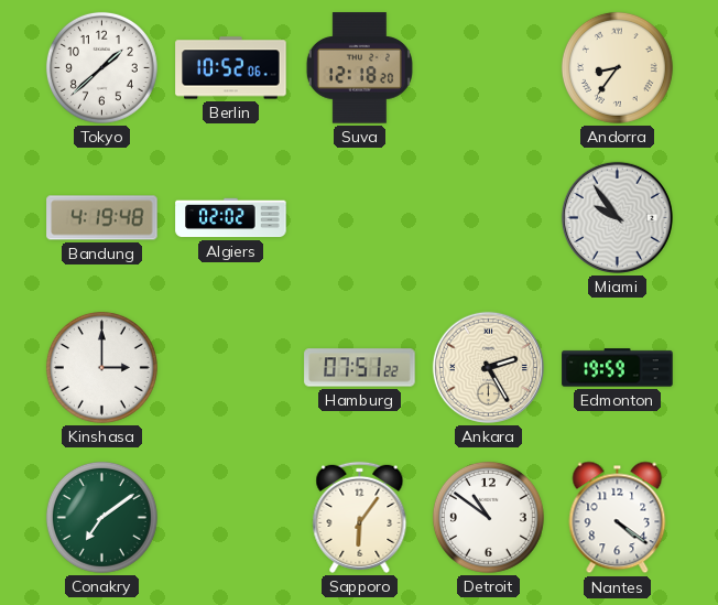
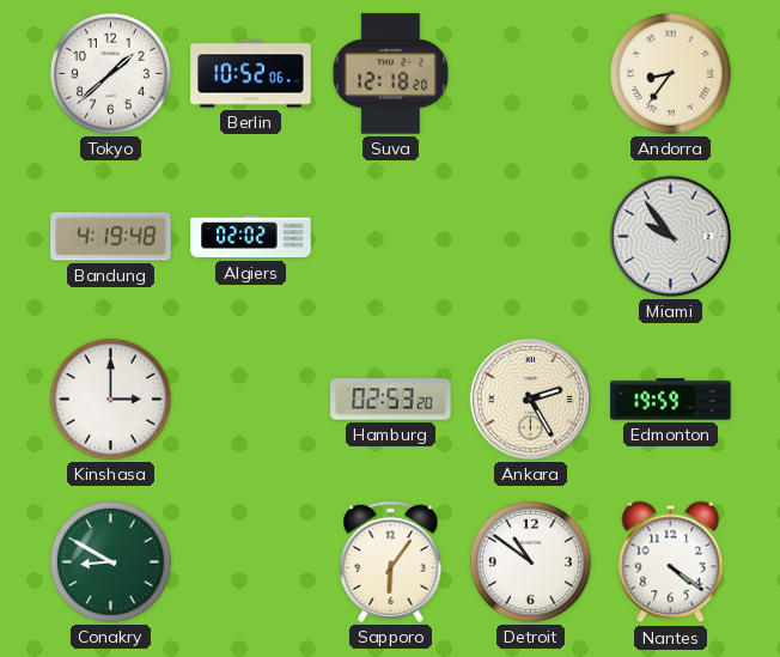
Hamburg: 07:51 -> 02:53
Conakry: 7:09 -> 8:50
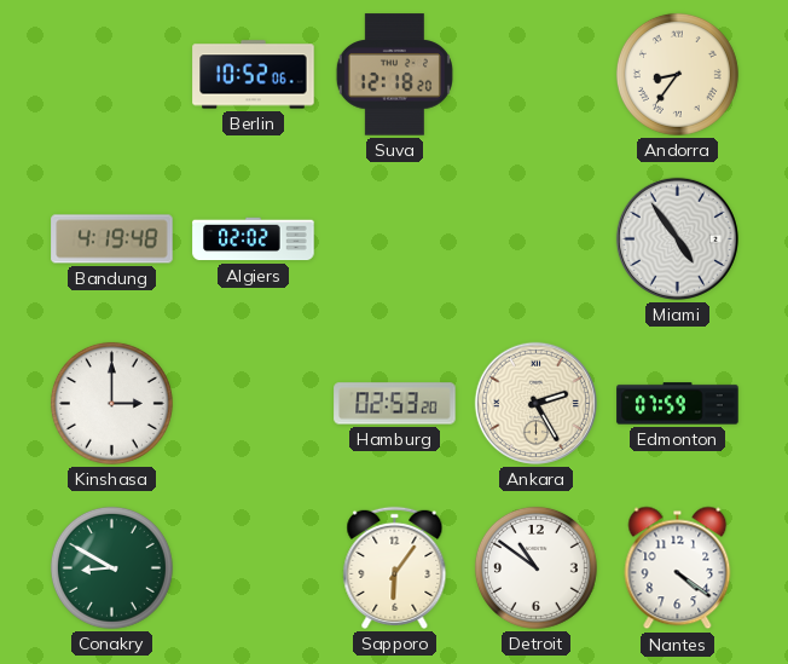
Tokyo: 1:38 -> none
Miami: 9:54 -> 4:54
Edmonton: 19:59 -> 07:59
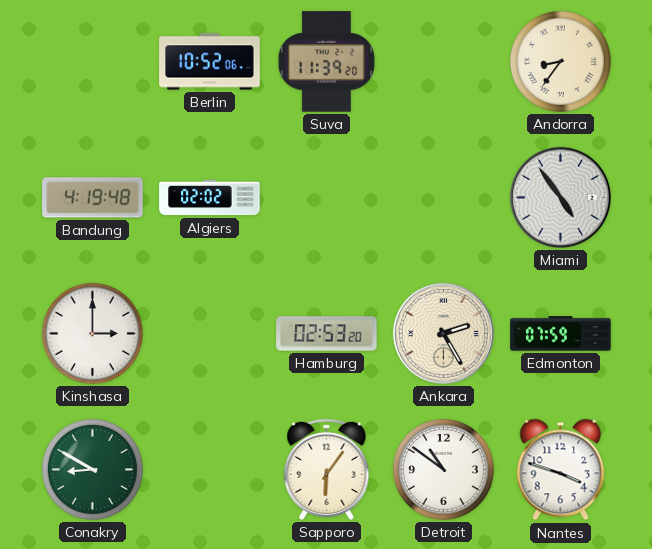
Suva: 12:18 -> 11:39
Nantes: 4:21 -> 3:48
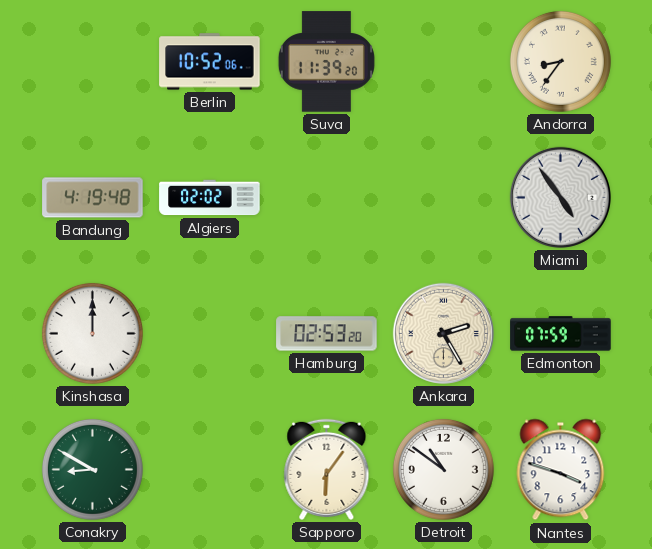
Kinshasa: 3:00 -> 12:00
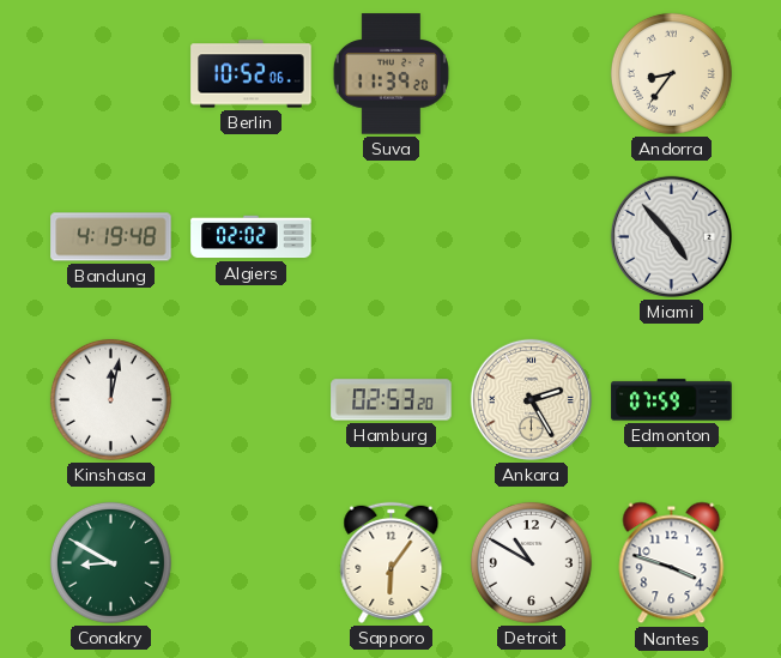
Miami: 4:54 -> 4:53
Kinshasa: 12:00 -> 12:02
Detroit: 10:51 -> 10:50
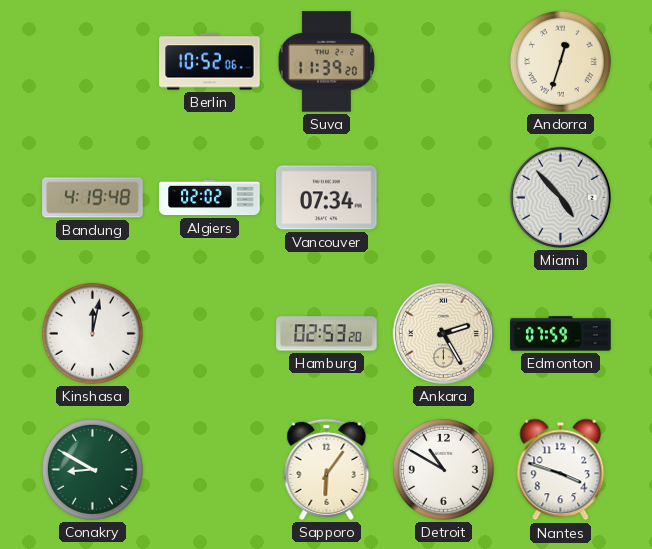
Andorra: 8:36 -> 12:33
Vancouver: none -> 07:34
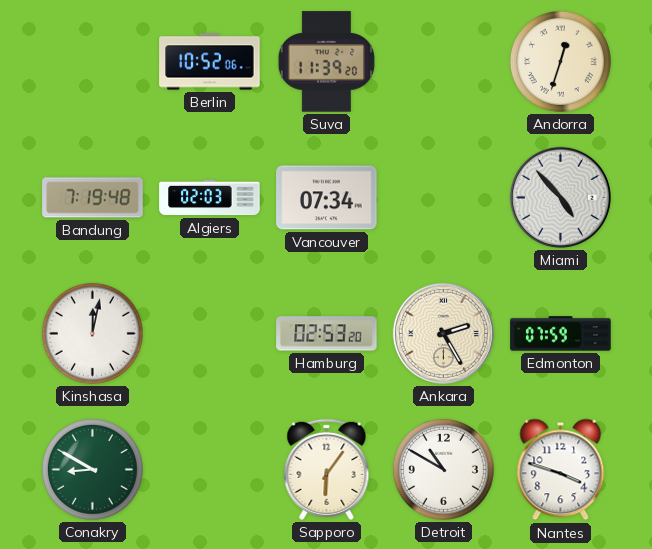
Bandung: 4:19 -> 7:19
Algiers: 02:02 -> 02:03
